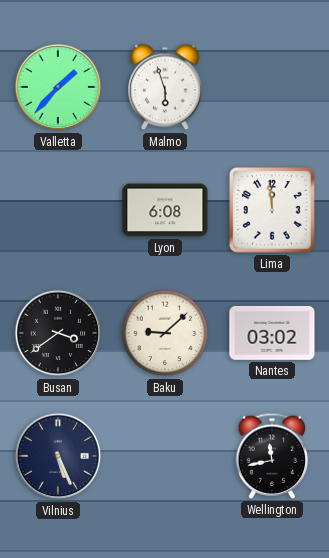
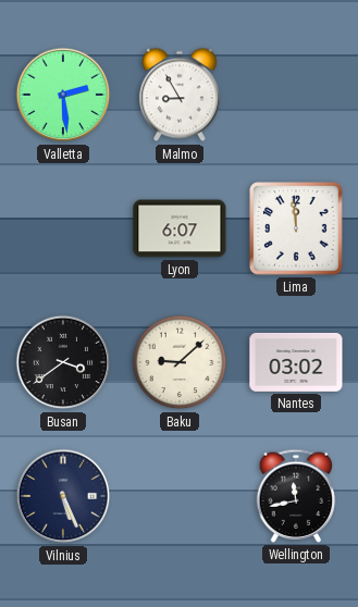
Valletta: 1:37 -> 2:29
Malmo: 5:57 -> 8:55
Lyon: 6:08 -> 6:07
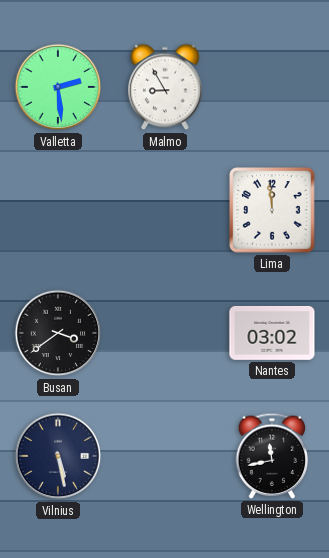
Lyon: 6:07 -> none
Baku: 9:08 -> none
Vilnius: 5:26 -> 5:28
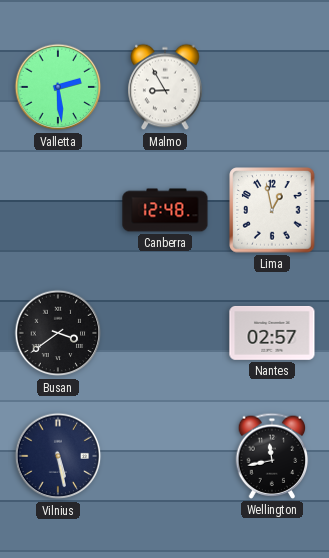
Canberra: none -> 12:48
Lima: 11:59 -> 12:58
Nantes: 03:02 -> 02:57
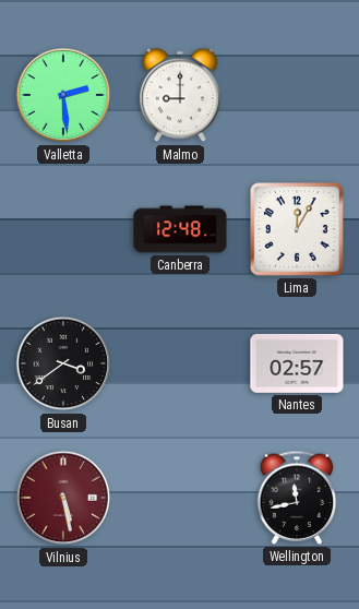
Malmo: 8:55 -> 9:00
Lima: 12:58 -> 12:05
Vilnius dial: navy -> burgundy
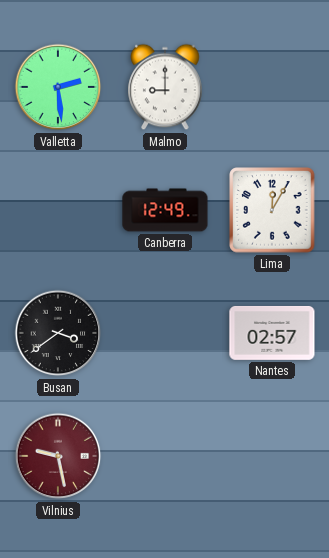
Canberra: 12:48 -> 12:49
Vilnius: 5:28 -> 9:28
Wellington: 11:43 -> none
